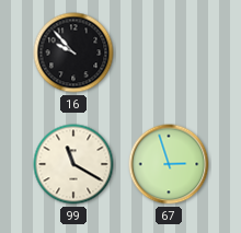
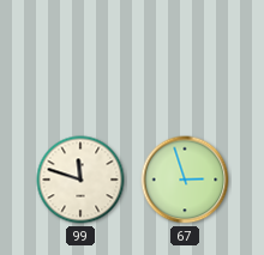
16: 9:53 -> none
99: 11:20 -> 11:48
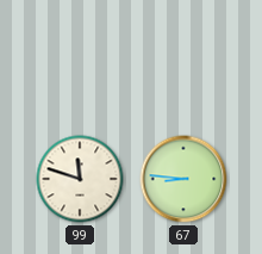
67: 2:57 -> 8:46
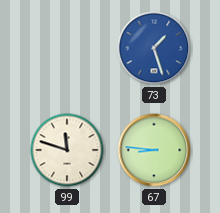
73: none -> 1:27
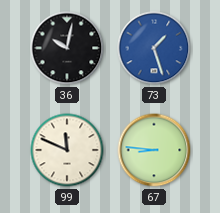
36: none -> 10:02
99: 11:48 -> 11:49
